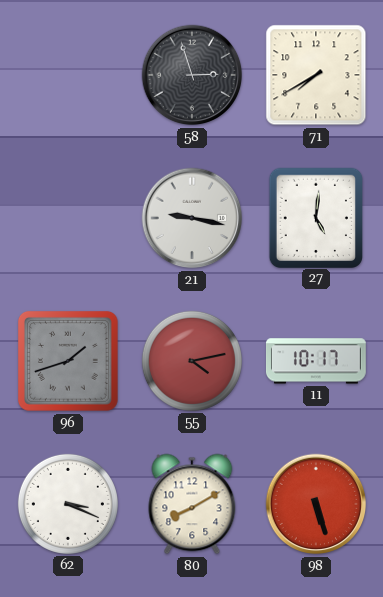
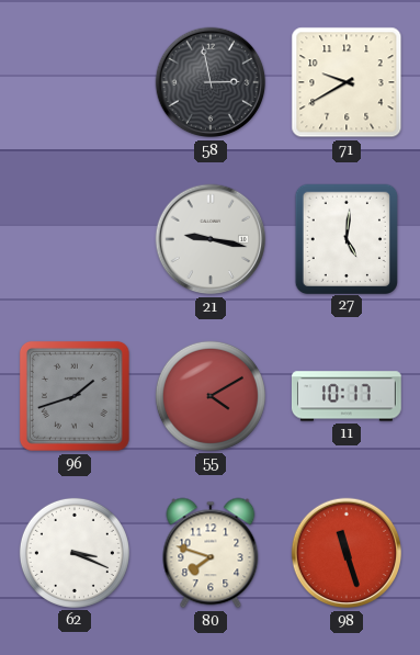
58: 2:57 -> 2:58
71: 7:40 -> 9:40
55: 4:13 -> 4:10
80: 8:10 -> 7:48
98: 5:27 -> 11:27
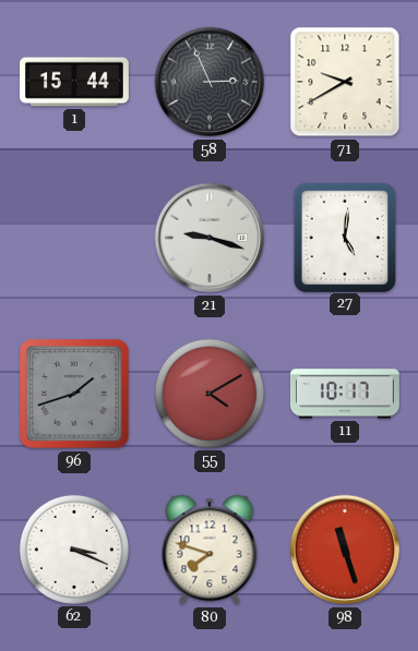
1: none -> 15:44
58: 2:58 -> 2:56
21: 9:17 -> 9:18
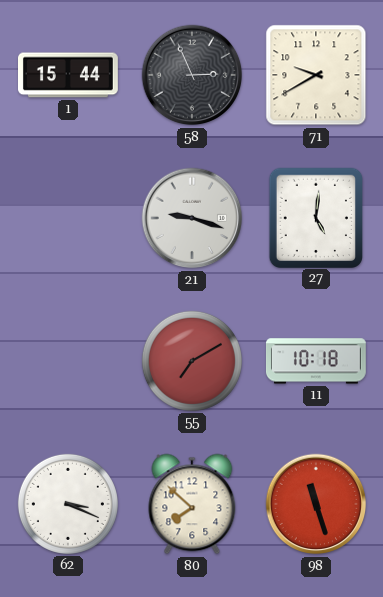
96: 1:42 -> none
55: 4:10 -> 7:10
11: 10:17 -> 10:18
80: 7:48 -> 7:52
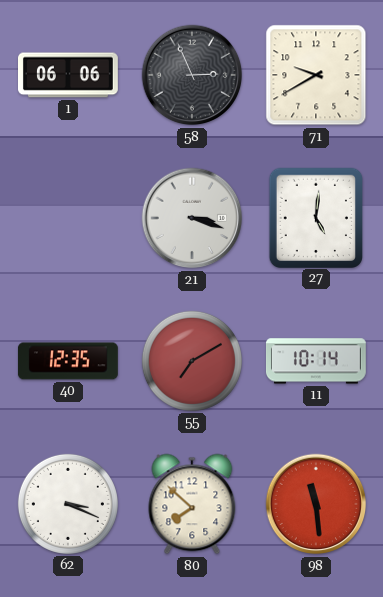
1: 15:44 -> 06:06
21: 9:18 -> 3:18
40: none -> 12:35
11: 10:18 -> 10:14
98: 11:27 -> 11:29
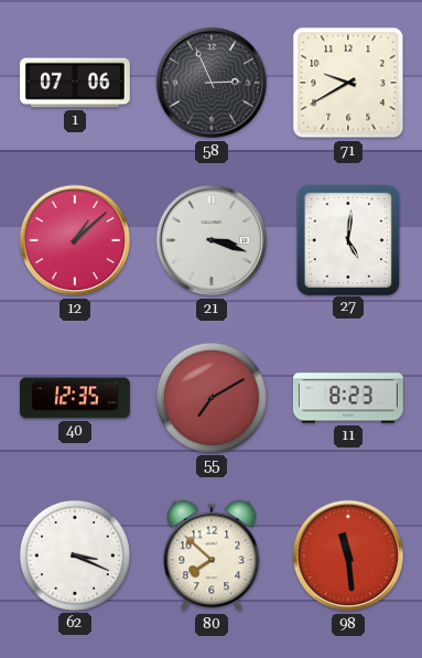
1: 06:06 -> 07:06
12: none -> 1:08
11: 10:14 -> 8:23
